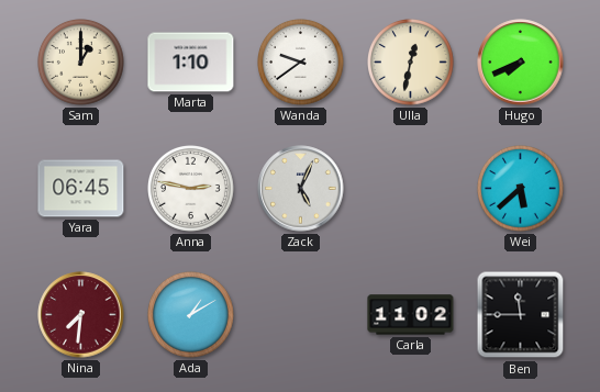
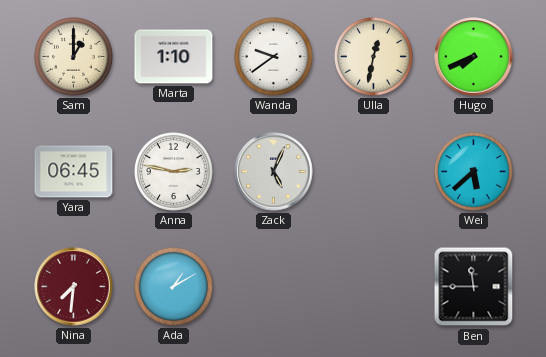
Carla: 11:02 -> none
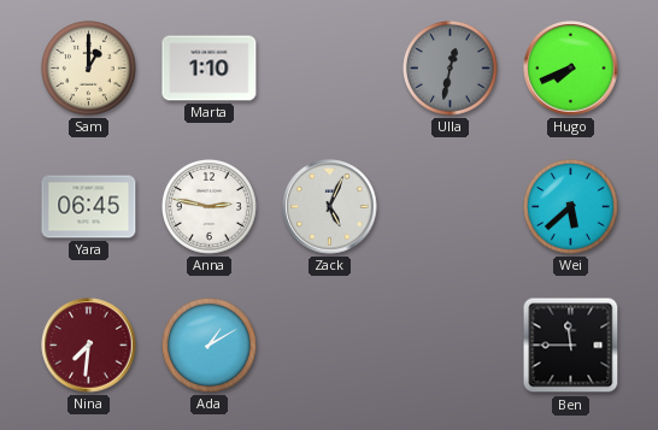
Wanda: 9:39 -> none
Ulla dial: cream -> grey
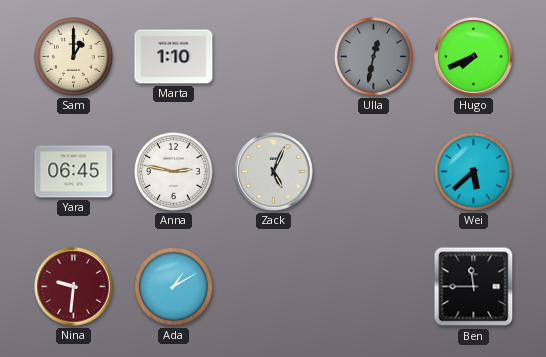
Nina: 7:31 -> 9:31
